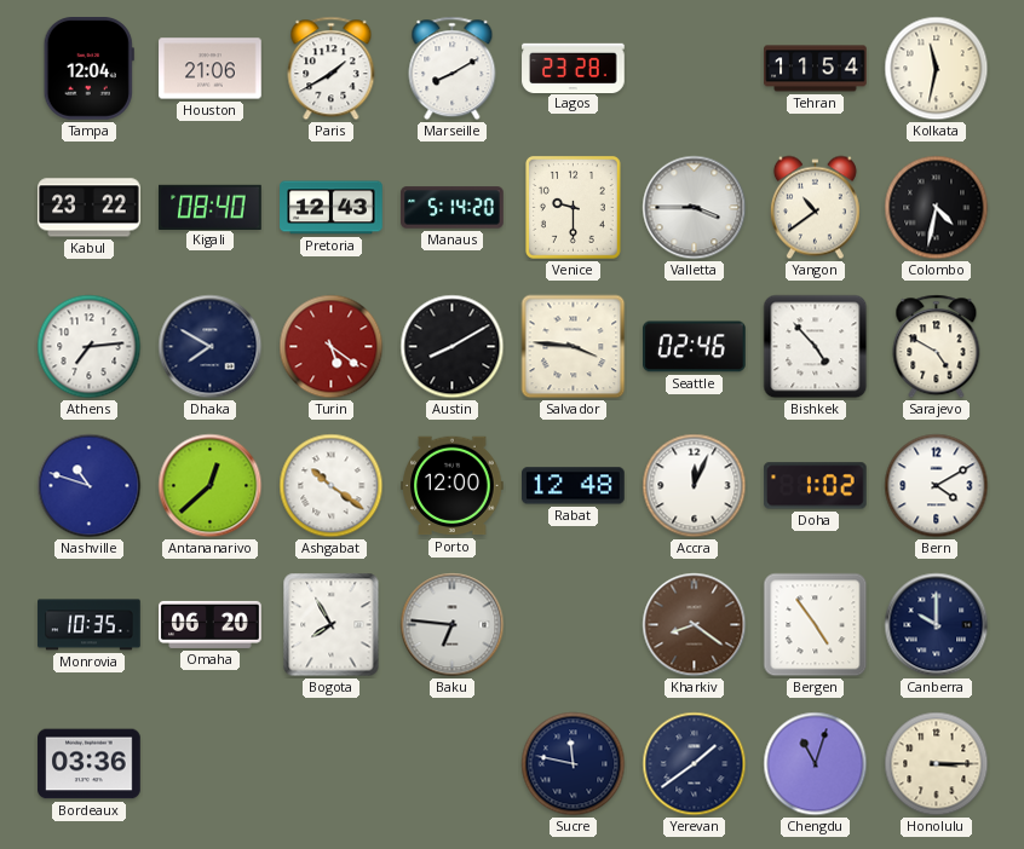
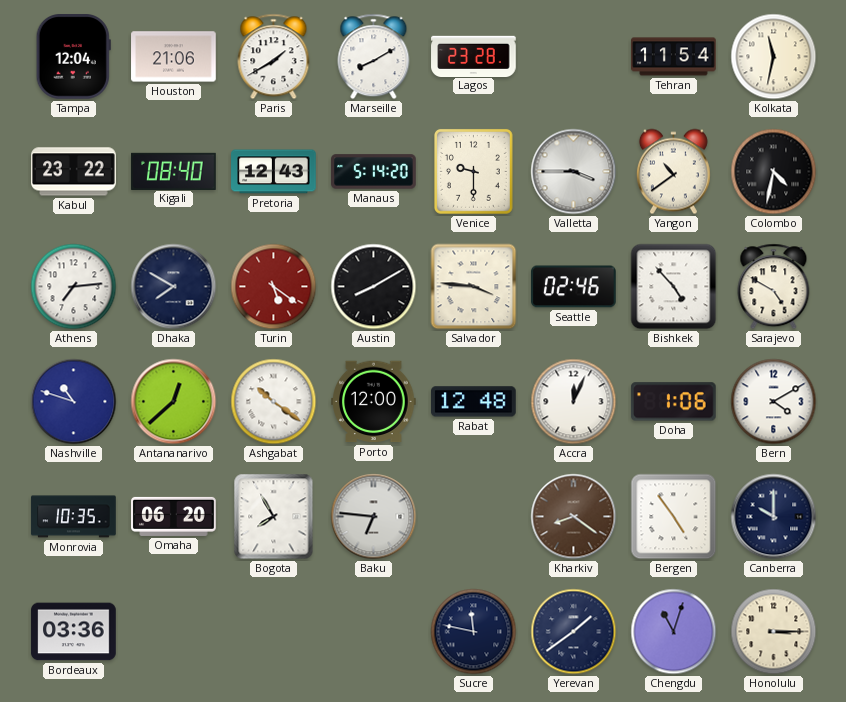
Doha: 1:02 -> 1:06
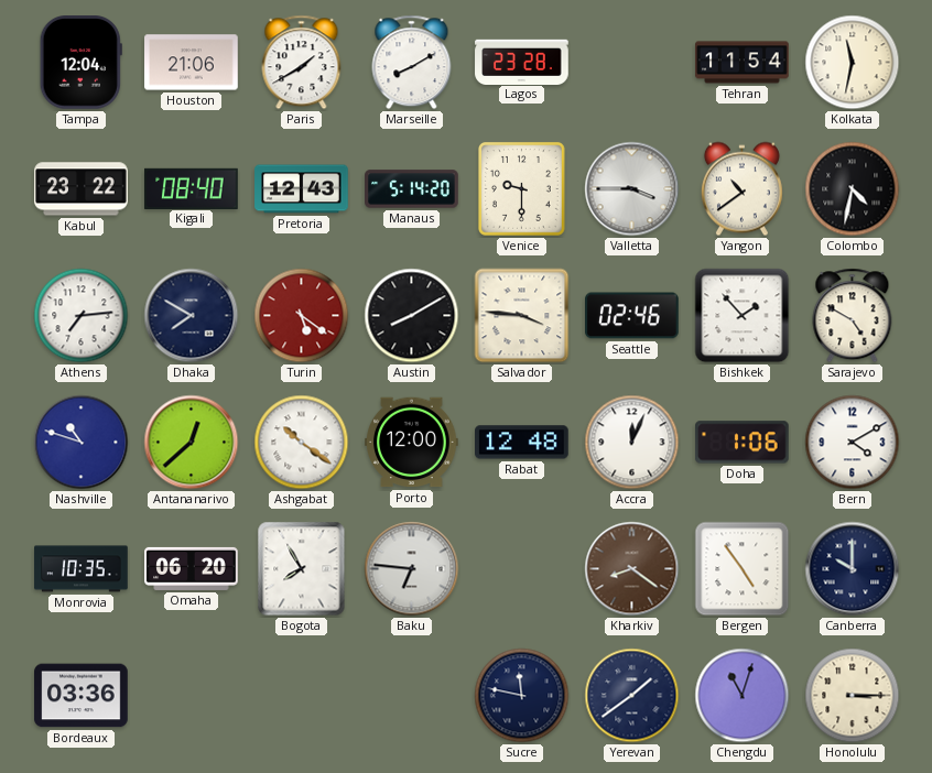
Bishkek: 4:53 -> 1:53
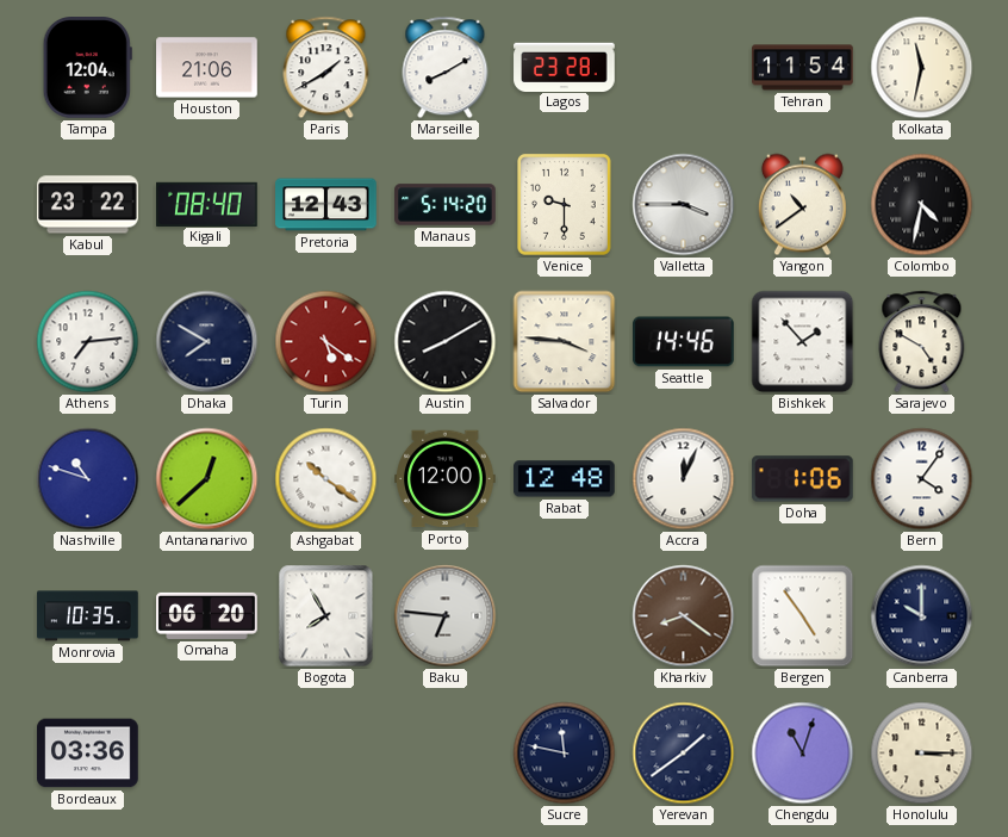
Seattle: 02:46 -> 14:46
Bern: 4:10 -> 4:06
